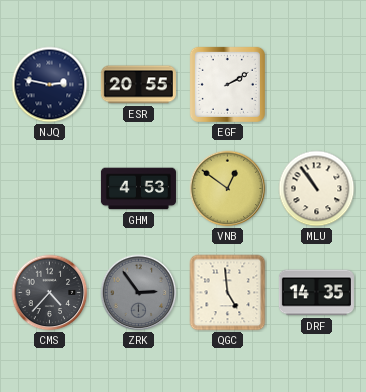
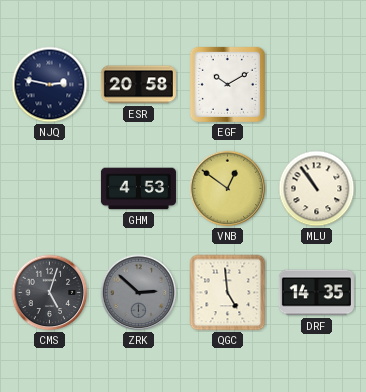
ESR: 20:55 -> 20:58
EGF: 2:10 -> 10:10
CMS: 4:37 -> 5:03
ZRK: 2:54 -> 2:52
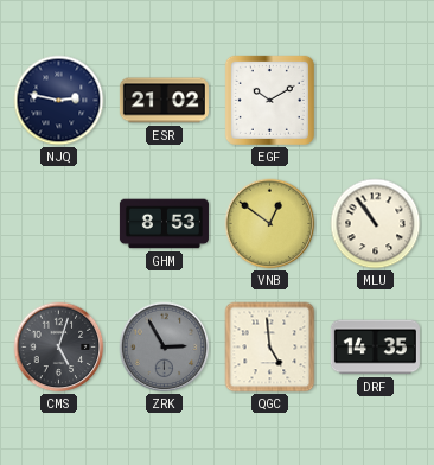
ESR: 20:58 -> 21:02
GHM: 4:53 -> 8:53
ZRK: 2:52 -> 2:55
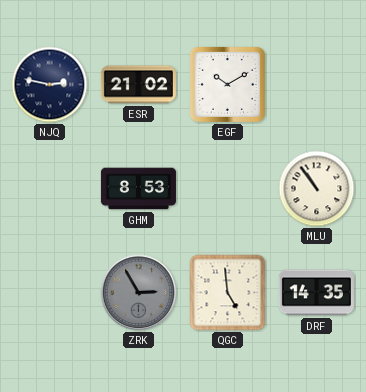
VNB: 12:51 -> none
CMS: 5:03 -> none
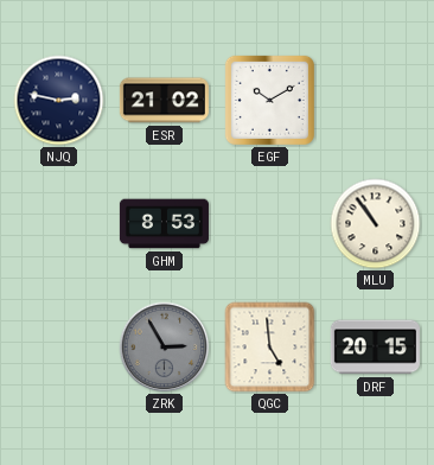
DRF: 14:35 -> 20:15
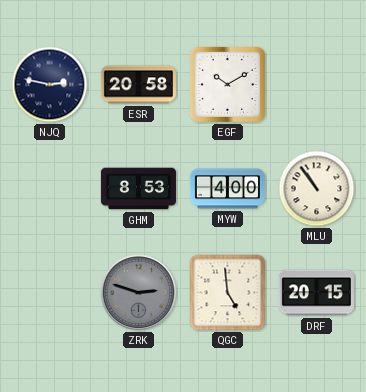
ESR: 21:02 -> 20:58
MYW: none -> 4:00
ZRK: 2:55 -> 2:48
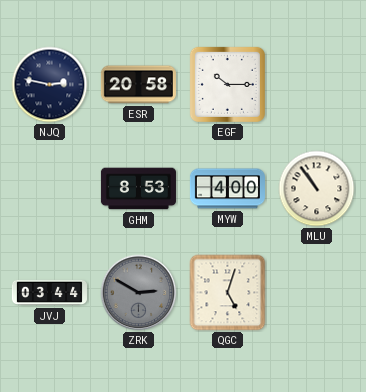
EGF: 10:10 -> 10:15
JVJ: none -> 03:44
ZRK: 2:48 -> 2:50
QGC: 4:59 -> 5:03
DRF: 20:15 -> none
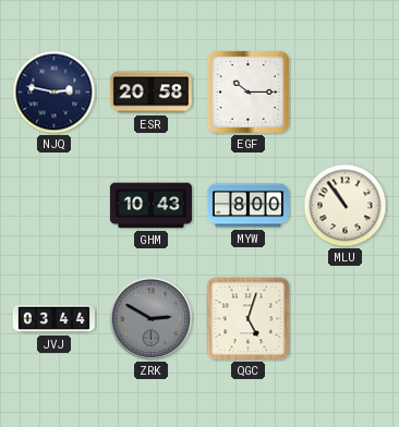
GHM: 8:53 -> 10:43
MYW: 4:00 -> 8:00
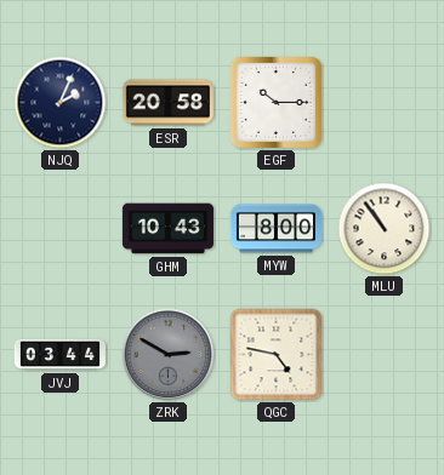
NJQ: 2:47 -> 2:04
QGC: 5:03 -> 4:47
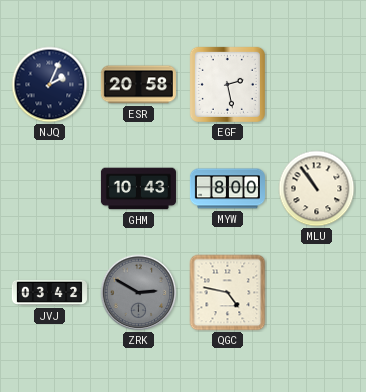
EGF: 10:15 -> 2:28
JVJ: 03:44 -> 03:42
